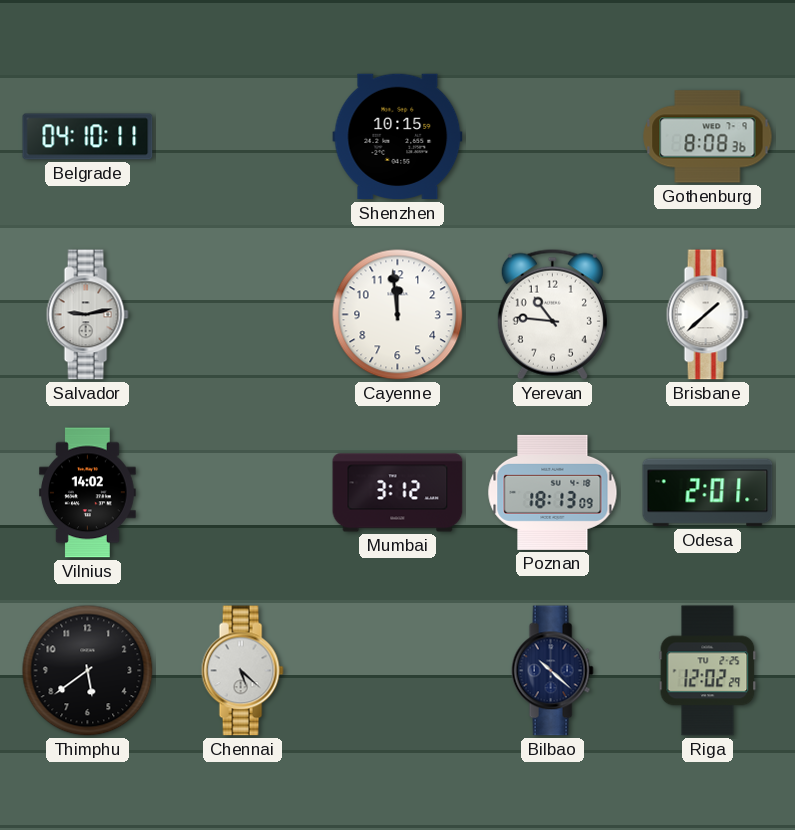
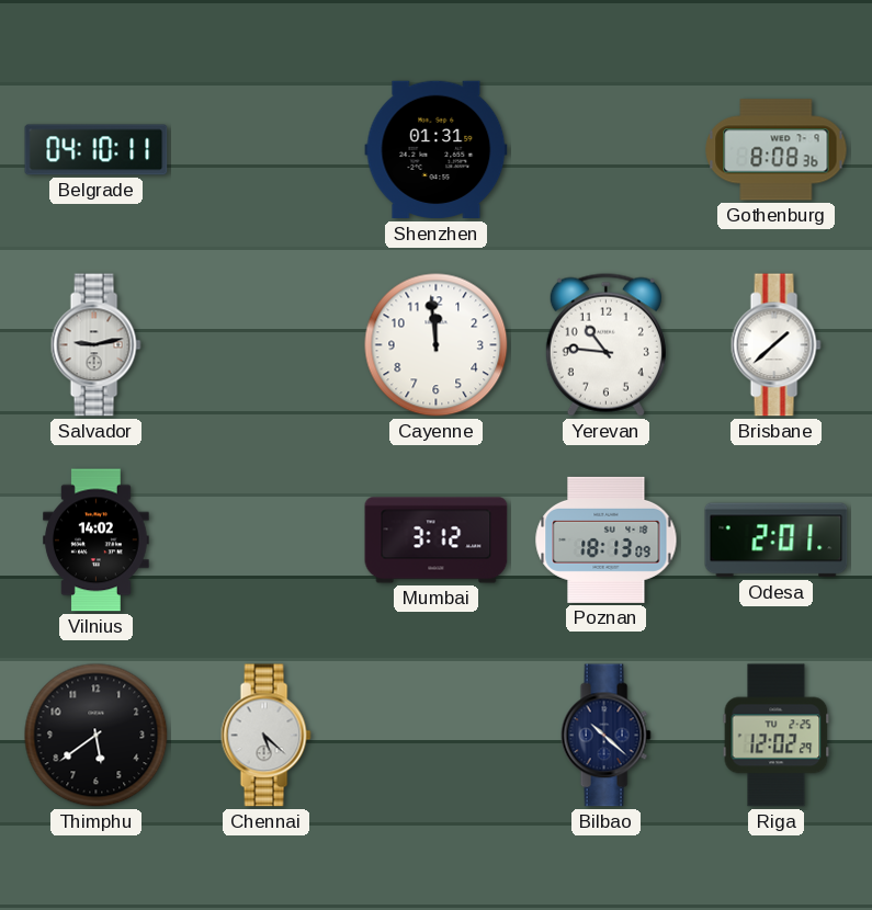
Shenzhen: 10:15 -> 01:31
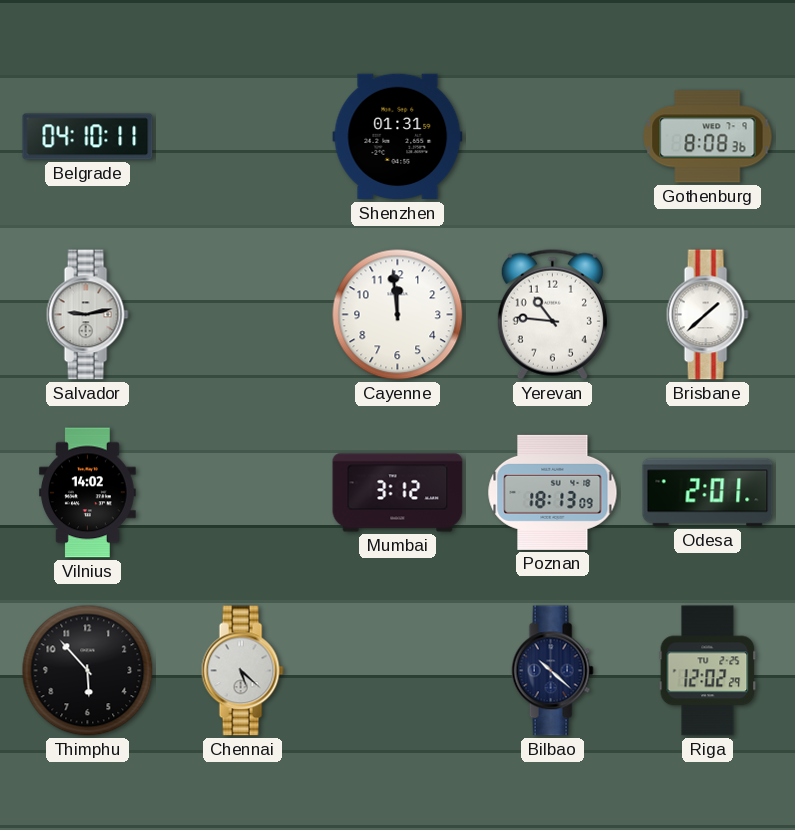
Thimphu: 5:39 -> 5:53
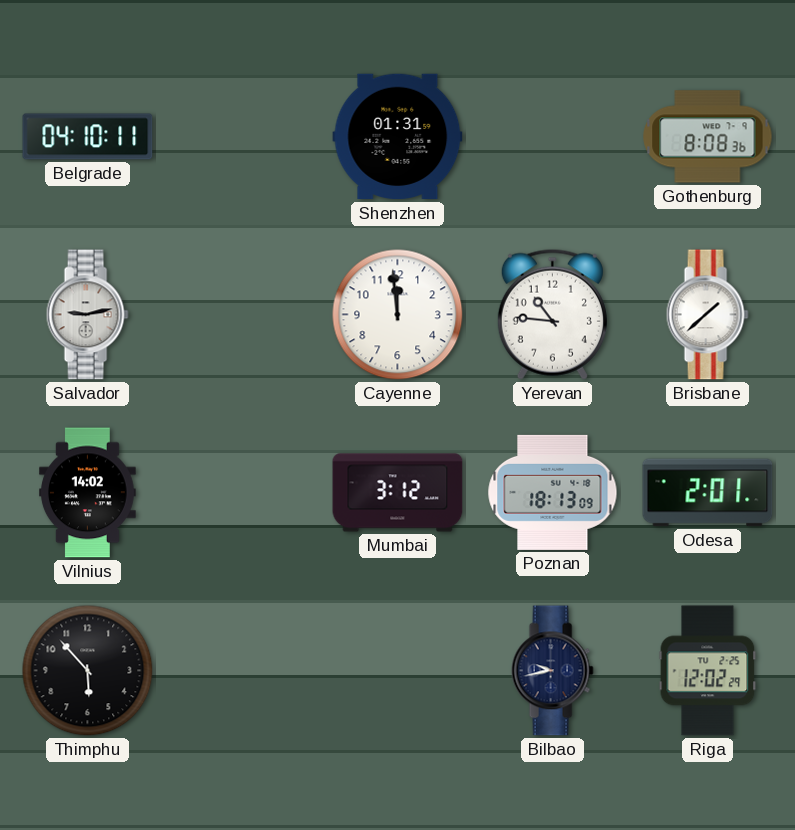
Chennai: 5:22 -> none
Bilbao: 10:22 -> 9:43
